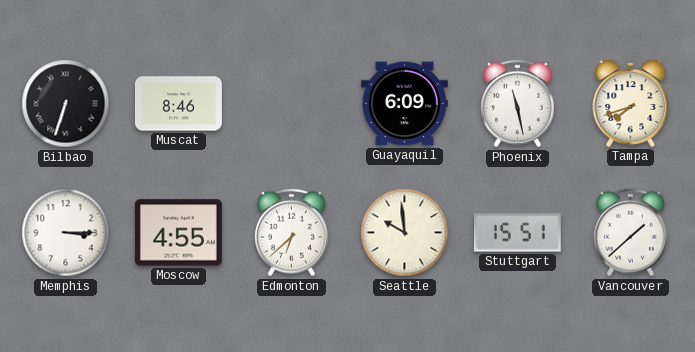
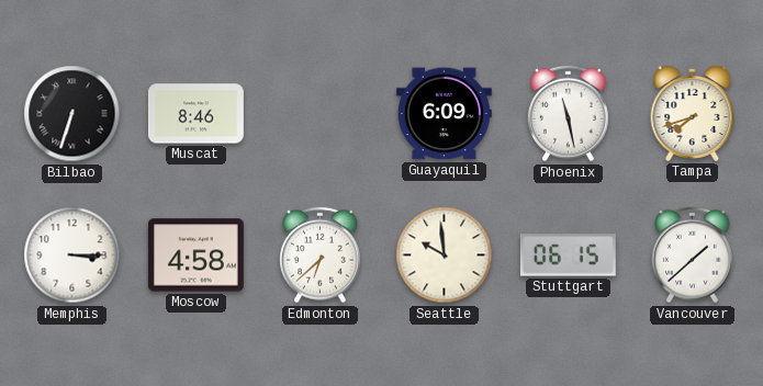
Moscow: 4:55 -> 4:58
Stuttgart: 15:51 -> 06:15
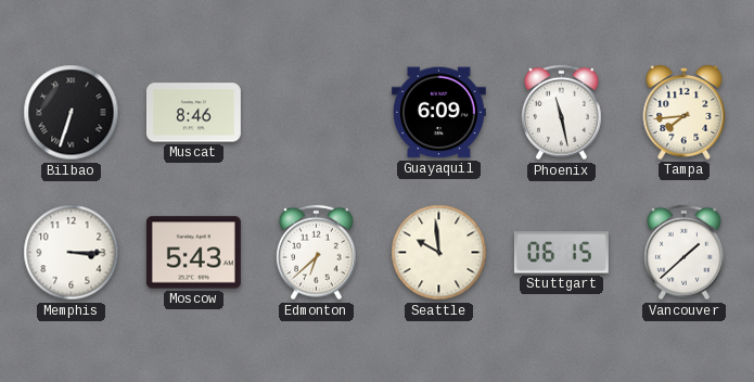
Tampa: 7:42 -> 7:44
Moscow: 4:58 -> 5:43
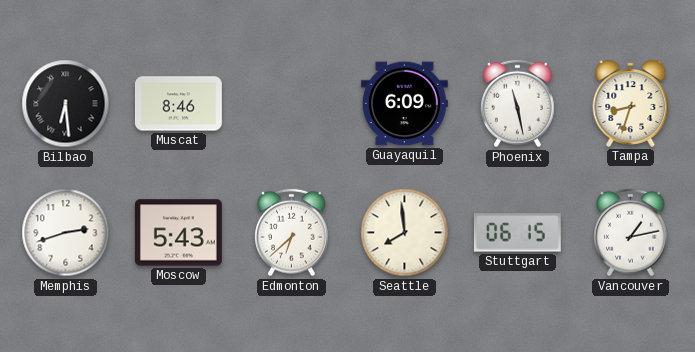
Bilbao: 6:33 -> 6:29
Tampa: 7:44 -> 8:33
Memphis: 3:15 -> 2:42
Seattle: 9:59 -> 7:59
Vancouver: 1:38 -> 1:13
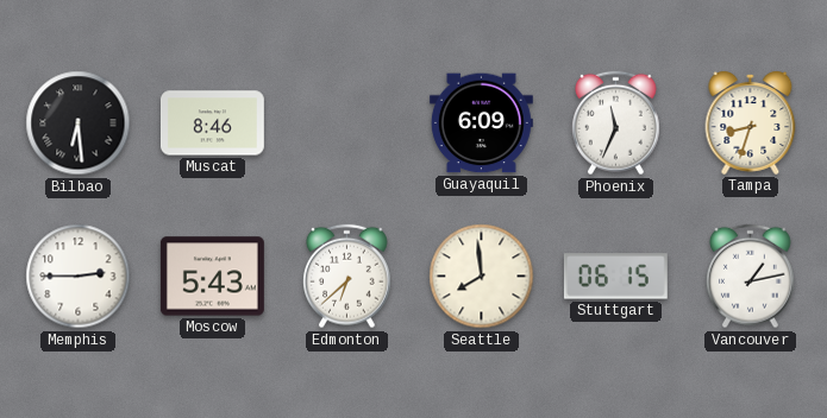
Phoenix: 11:28 -> 11:34
Memphis: 2:42 -> 2:45
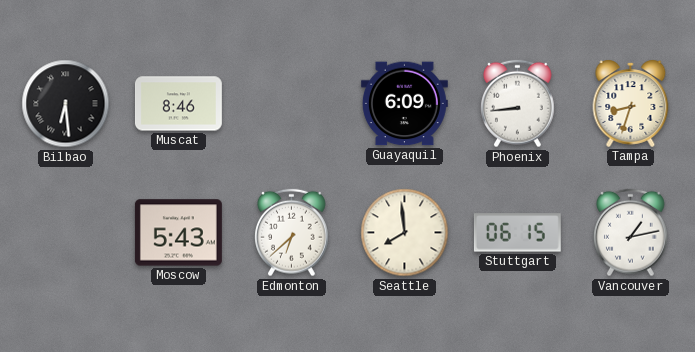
Phoenix: 11:34 -> 8:44
Memphis: 2:45 -> none
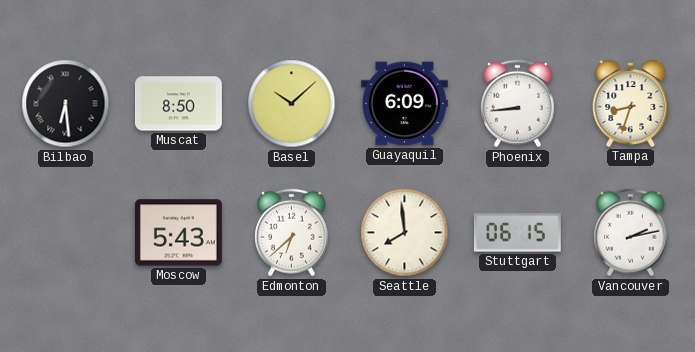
Muscat: 8:46 -> 8:50
Basel: none -> 10:08
Vancouver: 1:13 -> 2:13
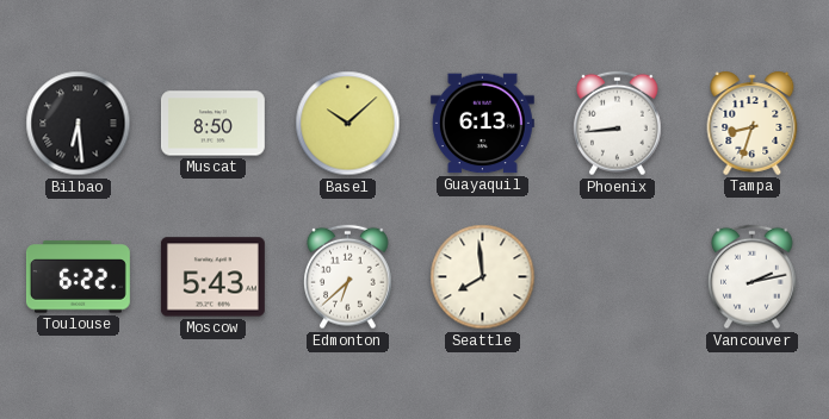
Guayaquil: 6:09 -> 6:13
Toulouse: none -> 6:22
Stuttgart: 06:15 -> none
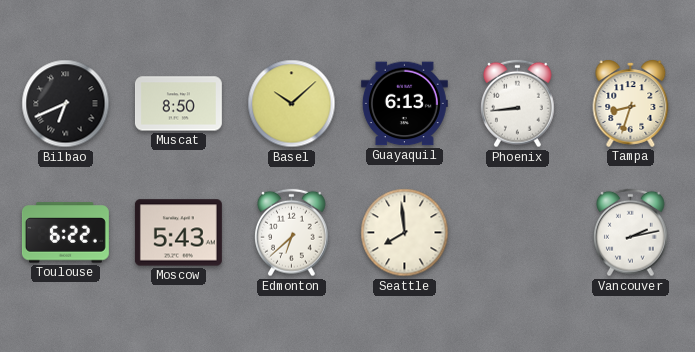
Bilbao: 6:29 -> 6:41
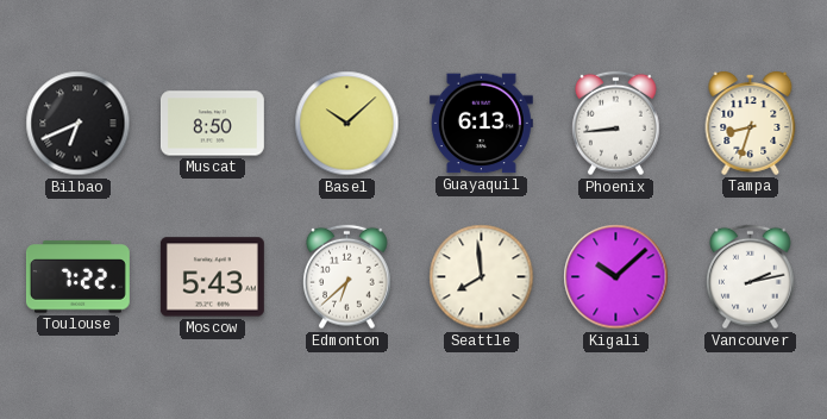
Toulouse: 6:22 -> 7:22
Kigali: none -> 10:08
